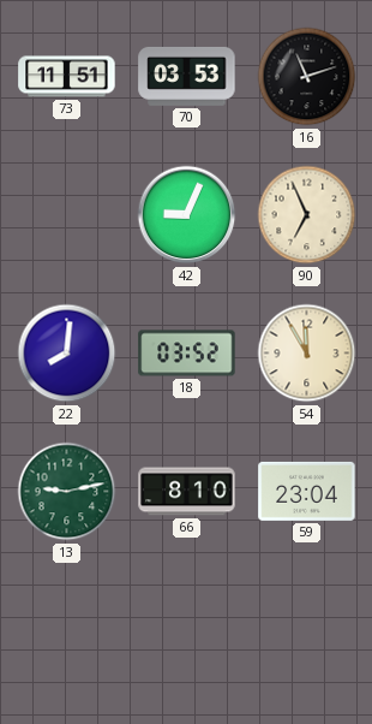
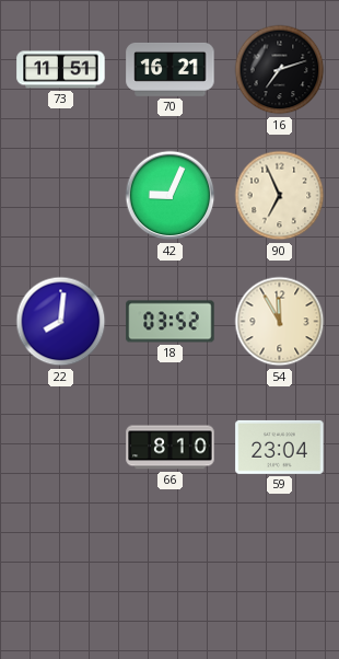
70: 03:53 -> 16:21
16: 11:12 -> 7:12
13: 9:13 -> none
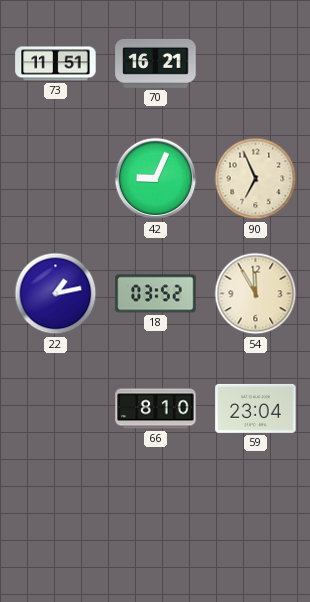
16: 7:12 -> none
22: 8:01 -> 1:13
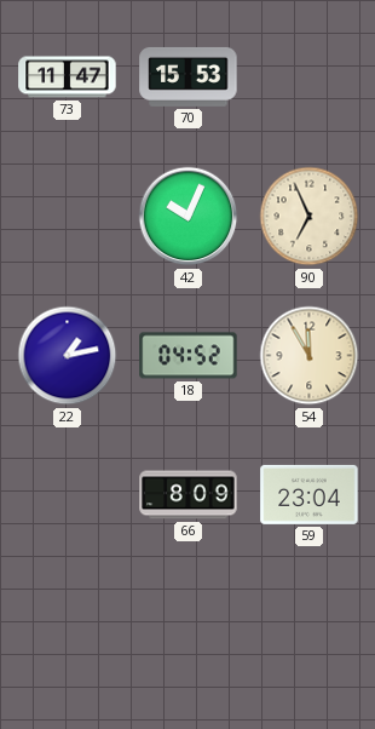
73: 11:51 -> 11:47
70: 16:21 -> 15:53
42: 9:04 -> 10:04
18: 03:52 -> 04:52
66: 8:10 -> 8:09
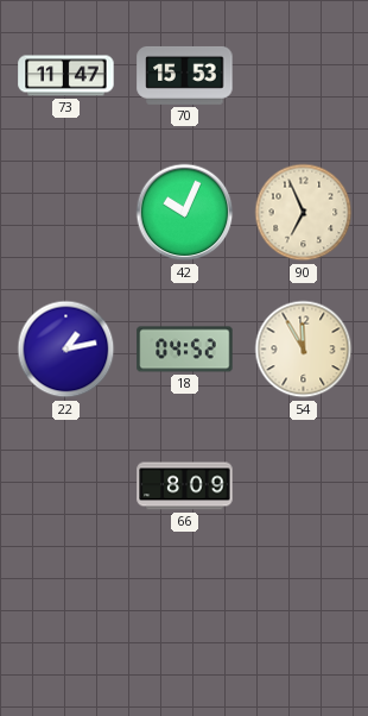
59: 23:04 -> none
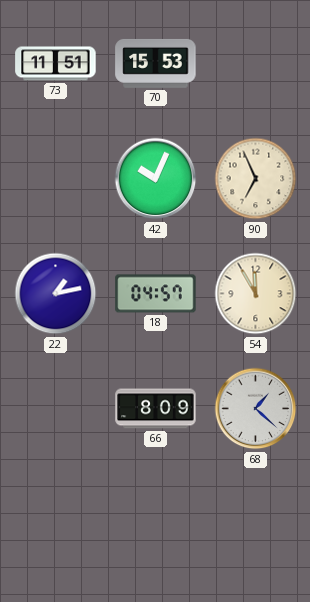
73: 11:47 -> 11:51
18: 04:52 -> 04:57
68: none -> 1:22
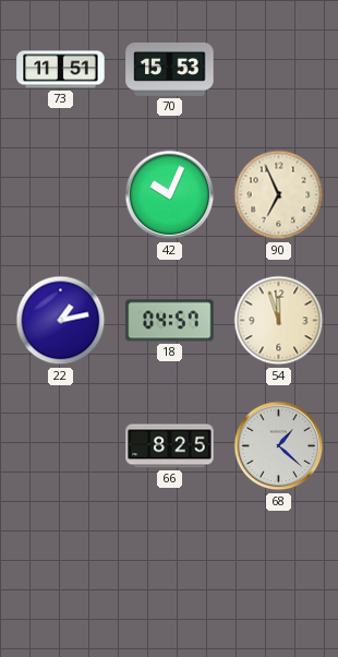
54: 11:55 -> 11:57
66: 8:09 -> 8:25
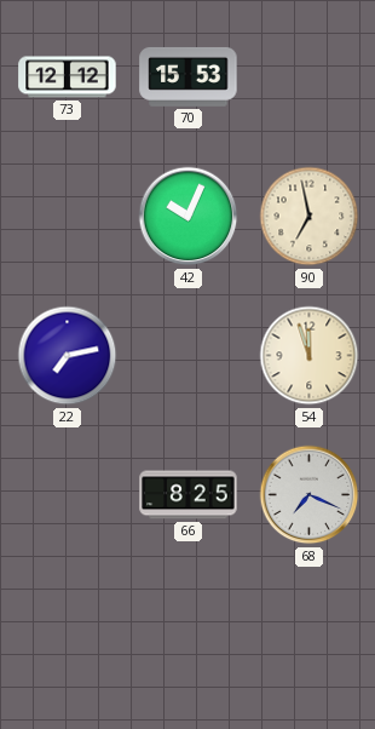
73: 11:51 -> 12:12
90: 6:56 -> 6:58
22: 1:13 -> 7:13
18: 04:57 -> none
68: 1:22 -> 7:19
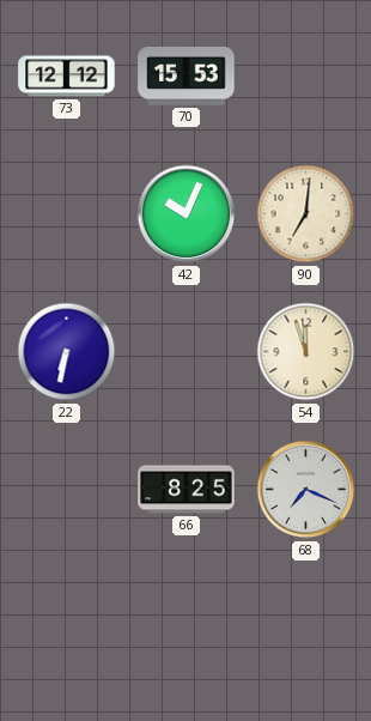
90: 6:58 -> 7:01
22: 7:13 -> 6:32
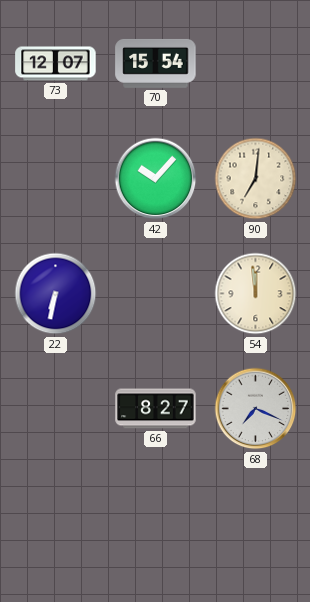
73: 12:12 -> 12:07
70: 15:53 -> 15:54
42: 10:04 -> 10:07
54: 11:57 -> 11:59
66: 8:25 -> 8:27
